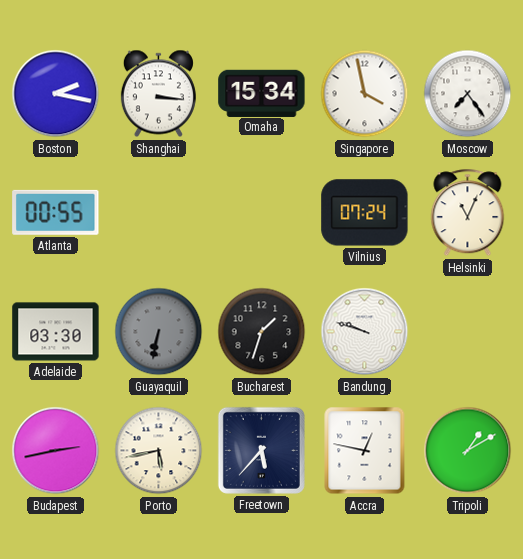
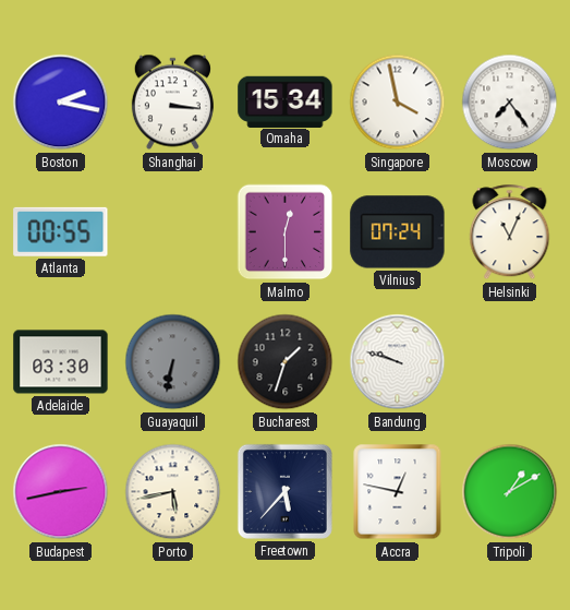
Malmo: none -> 12:30
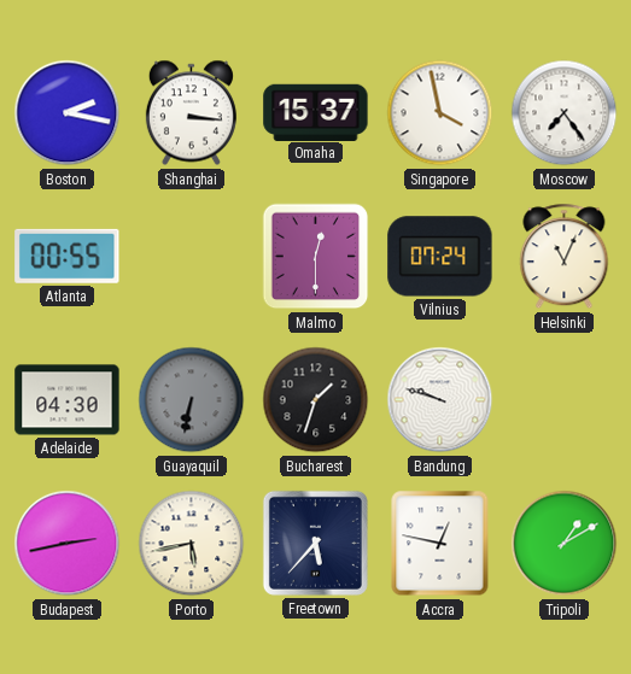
Omaha: 15:34 -> 15:37
Adelaide: 03:30 -> 04:30
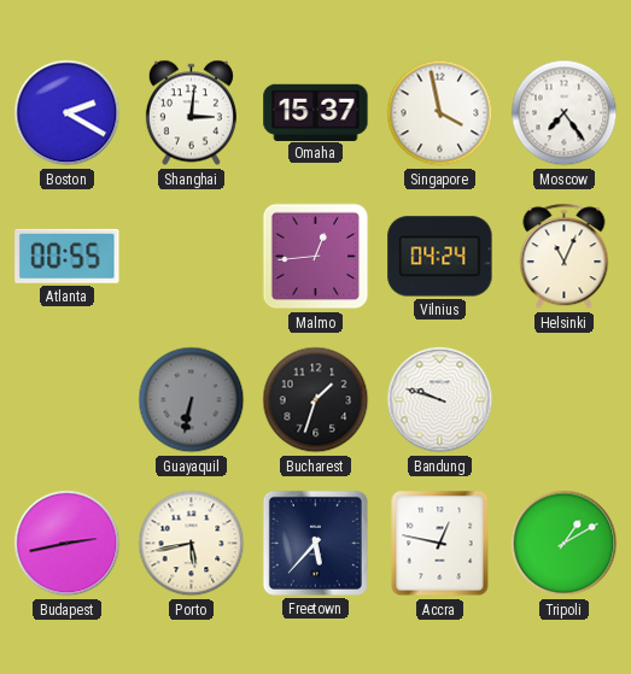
Boston: 2:17 -> 2:20
Shanghai: 3:16 -> 3:01
Malmo: 12:30 -> 12:44
Vilnius: 07:24 -> 04:24
Adelaide: 04:30 -> none
